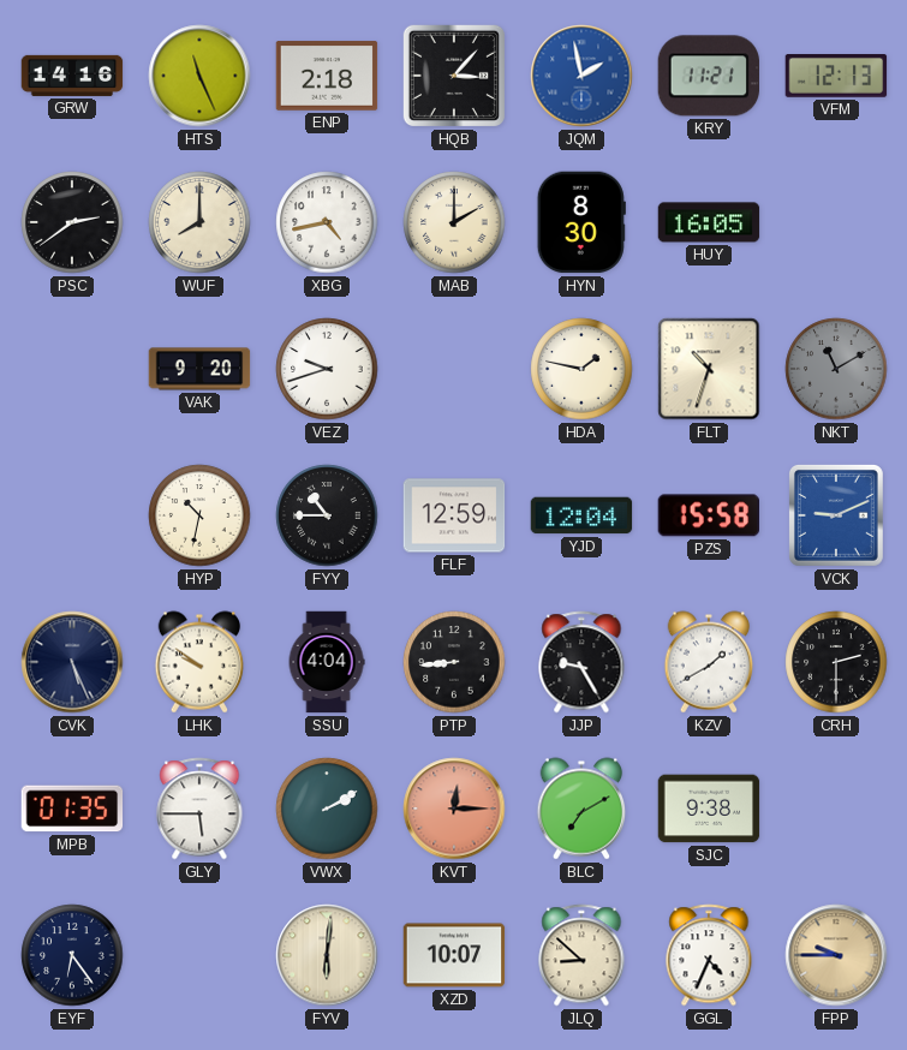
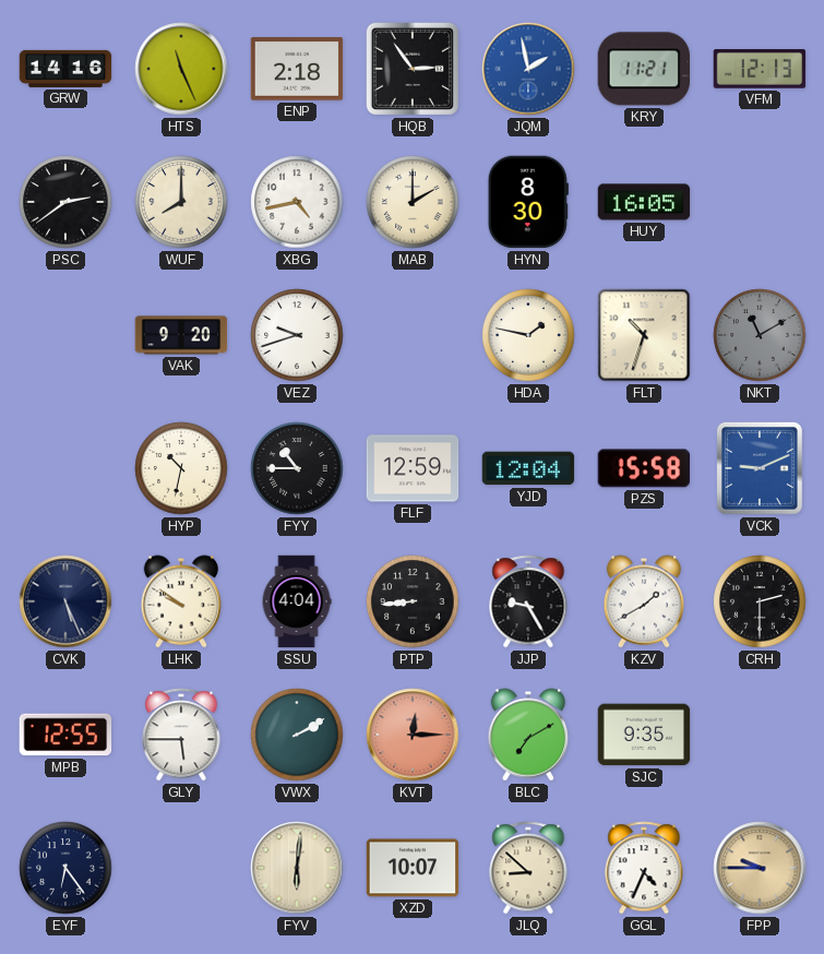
HQB: 3:07 -> 2:54
MPB: 01:35 -> 12:55
SJC: 9:38 -> 9:35
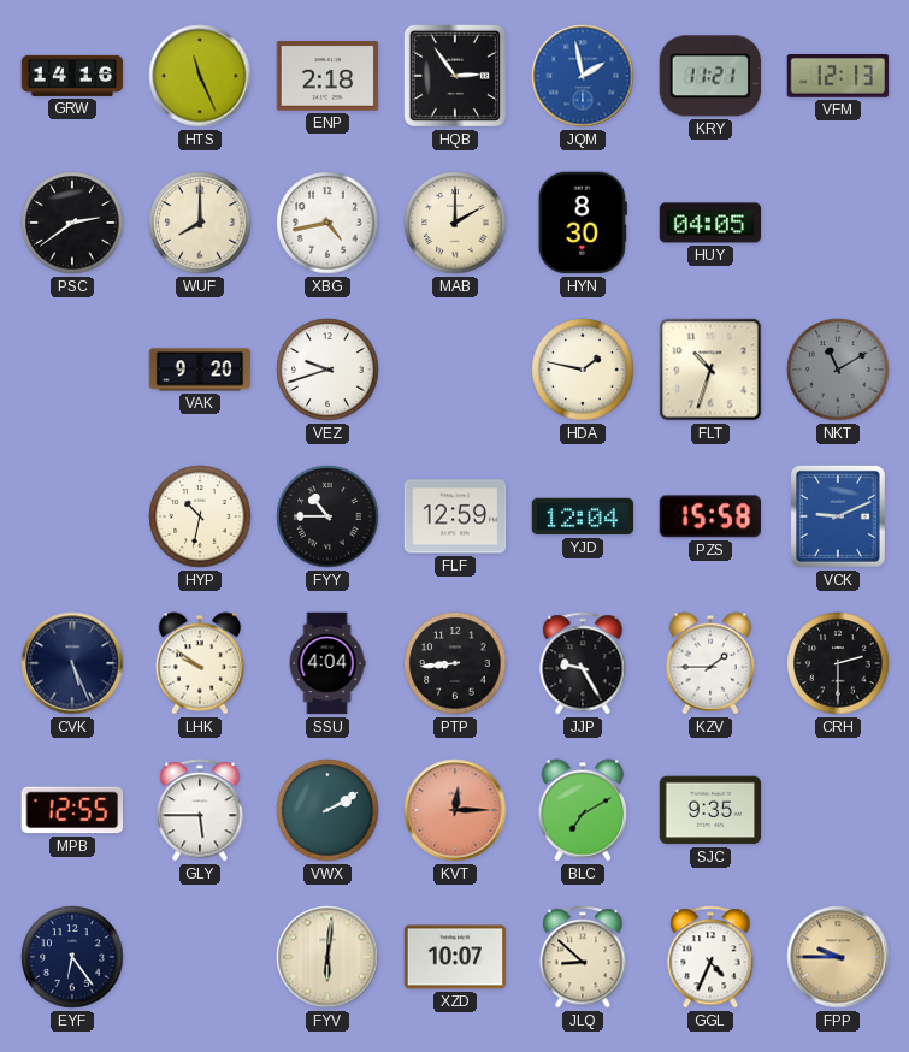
HUY: 16:05 -> 04:05
KZV: 1:40 -> 1:45
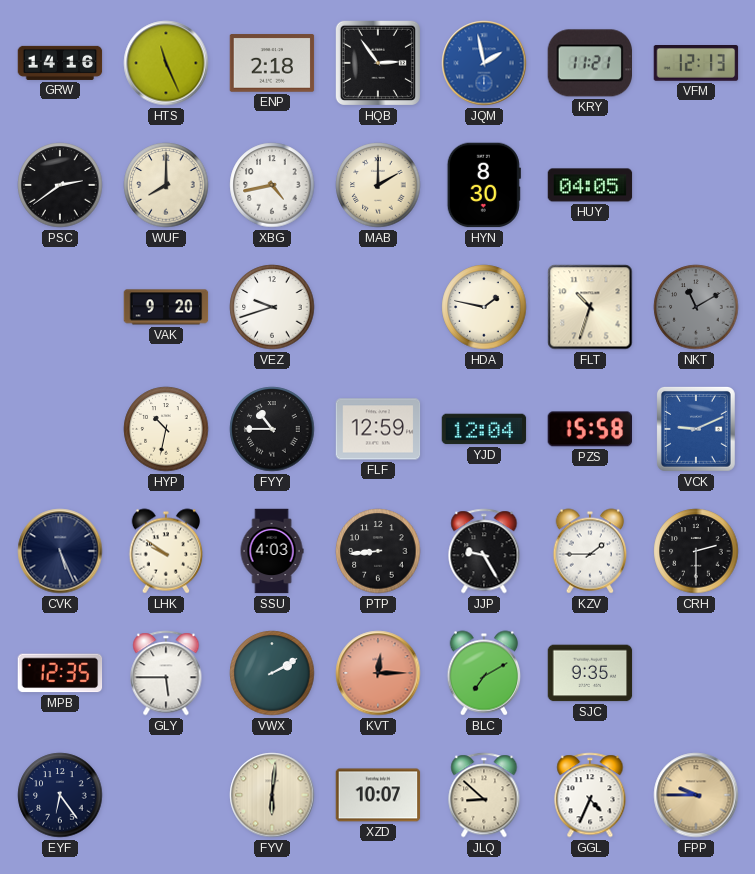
SSU: 4:04 -> 4:03
MPB: 12:55 -> 12:35
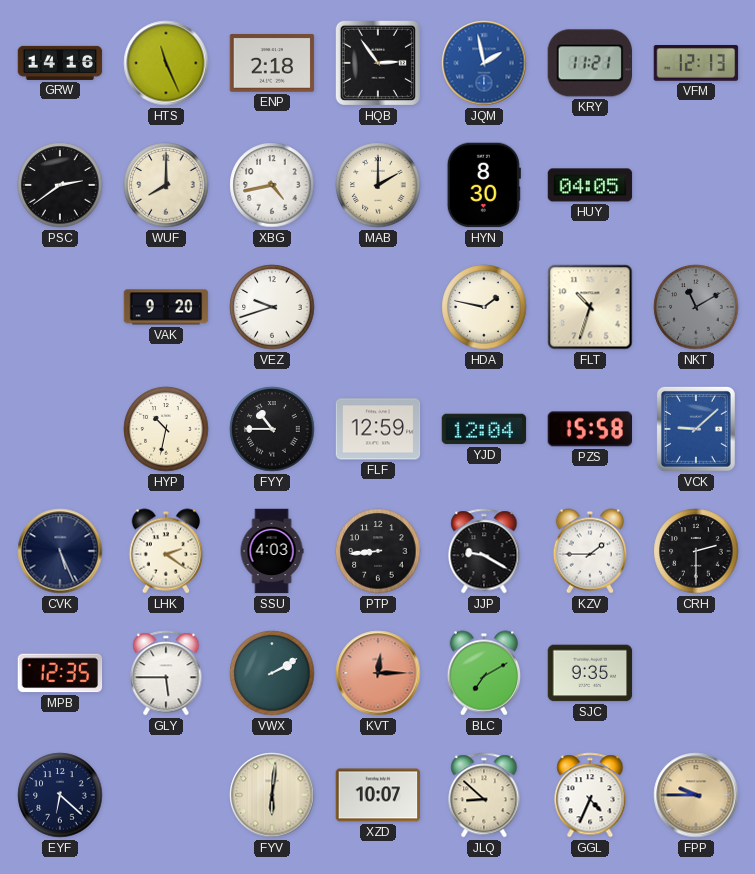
VCK: 9:11 -> 9:08
LHK: 9:51 -> 2:21
JJP: 9:25 -> 9:20
EYF: 6:24 -> 6:22
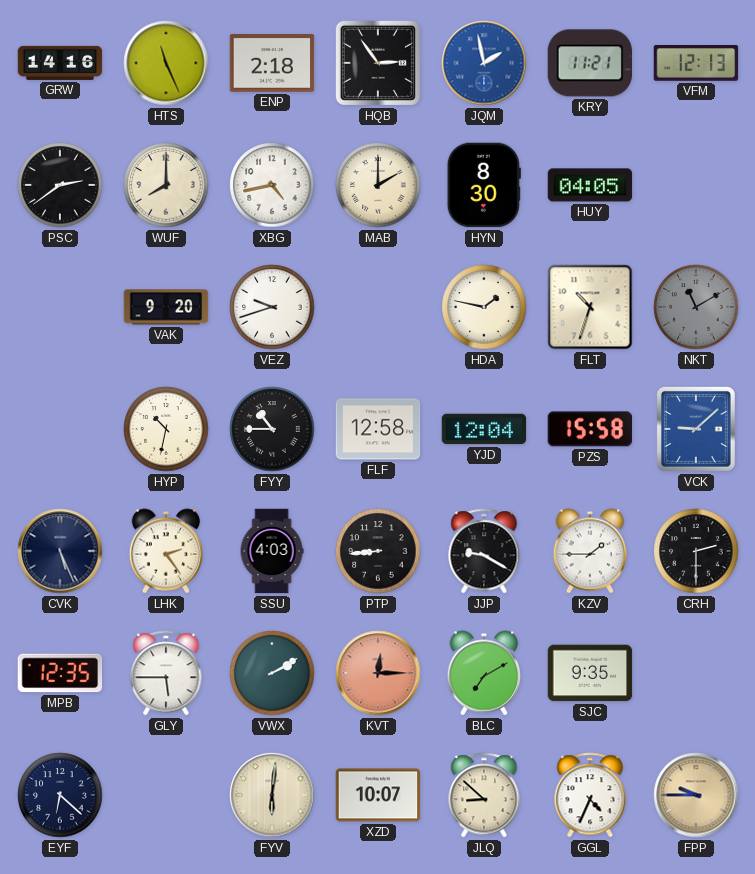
FLF: 12:59 -> 12:58
LHK: 2:21 -> 2:24
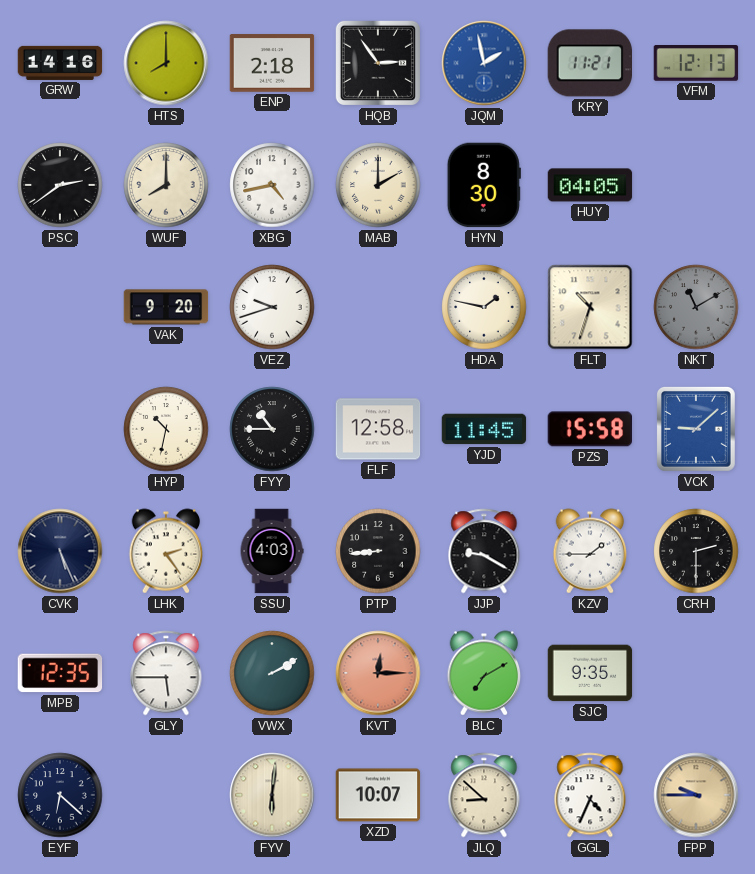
HTS: 11:26 -> 8:00
YJD: 12:04 -> 11:45
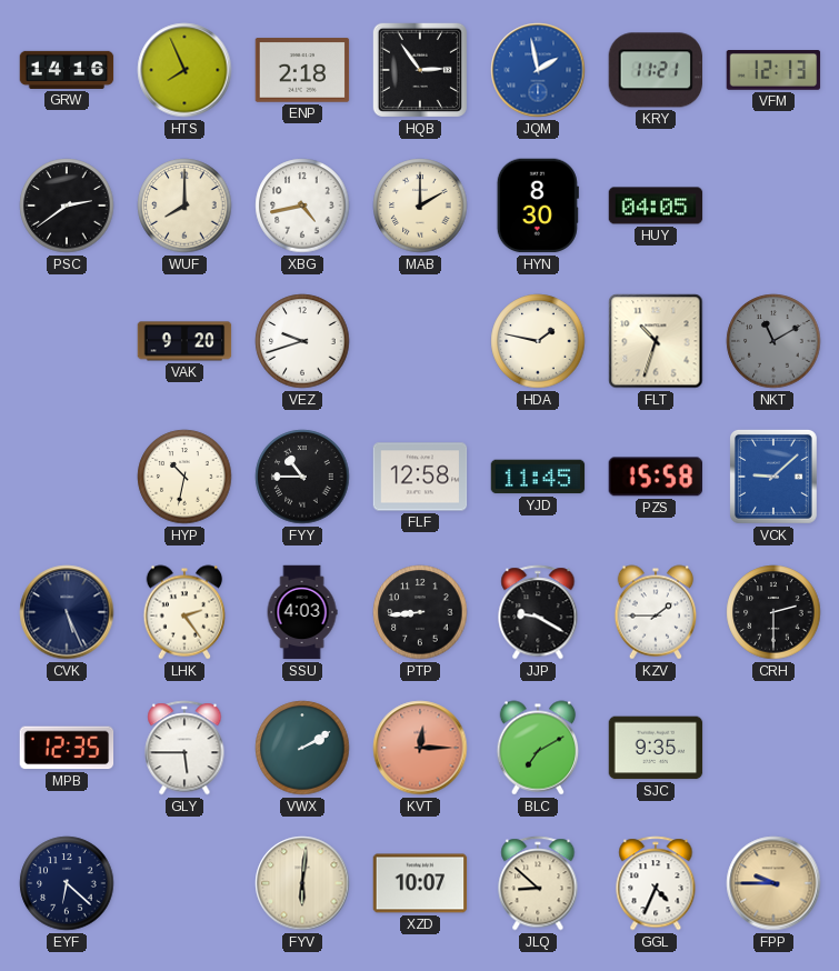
HTS: 8:00 -> 7:56
